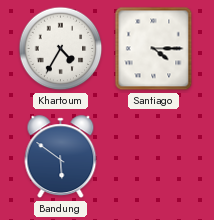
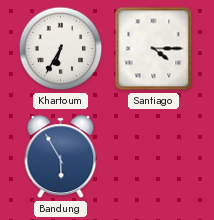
Khartoum: 4:35 -> 6:35
Bandung: 5:51 -> 5:55
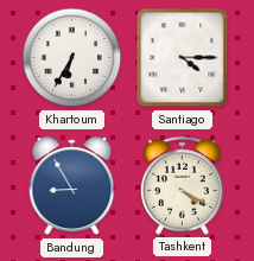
Bandung: 5:55 -> 8:55
Tashkent: none -> 4:20
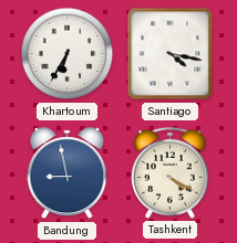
Santiago: 4:15 -> 4:17
Bandung: 8:55 -> 8:58
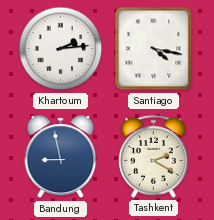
Khartoum: 6:35 -> 2:14
Tashkent: 4:20 -> 2:20
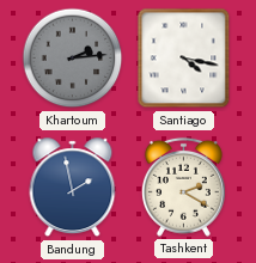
Khartoum dial: white -> grey
Bandung: 8:58 -> 1:58
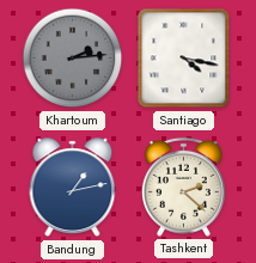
Bandung: 1:58 -> 1:13
Tashkent: 2:20 -> 2:22
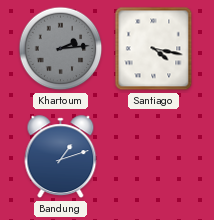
Bandung: 1:13 -> 1:12
Tashkent: 2:22 -> none
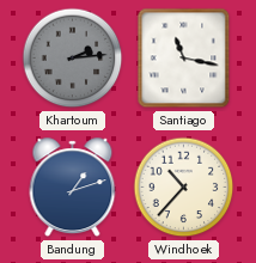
Santiago: 4:17 -> 11:17
Windhoek: none -> 10:37
